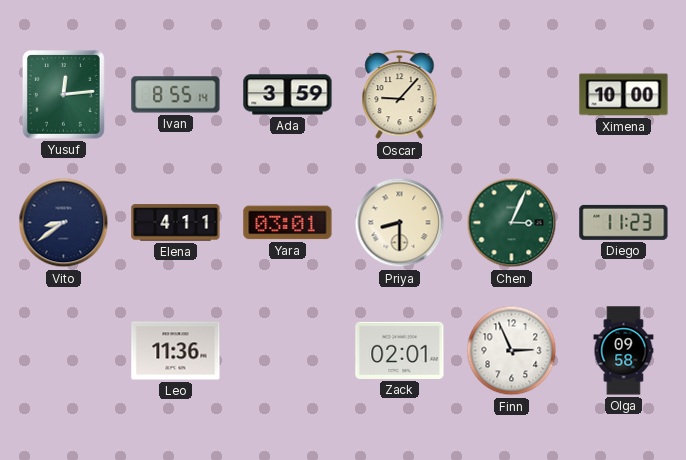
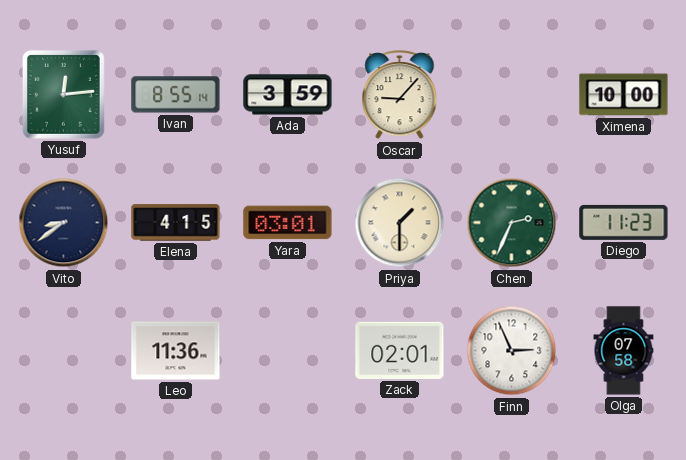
Elena: 4:11 -> 4:15
Priya: 8:30 -> 1:30
Chen: 3:04 -> 2:34
Olga: 09:58 -> 07:58
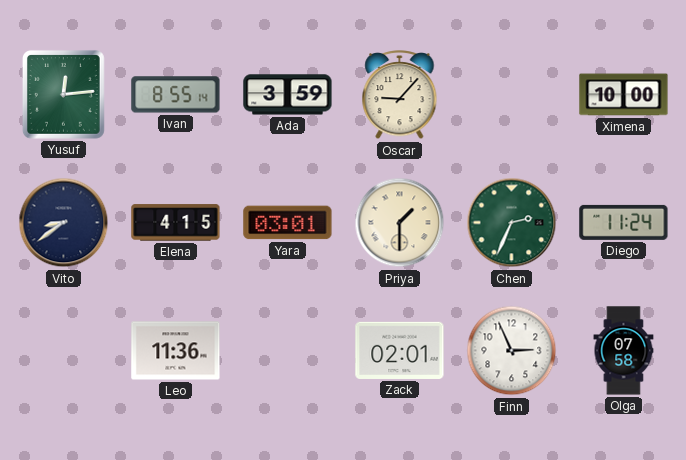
Diego: 11:23 -> 11:24
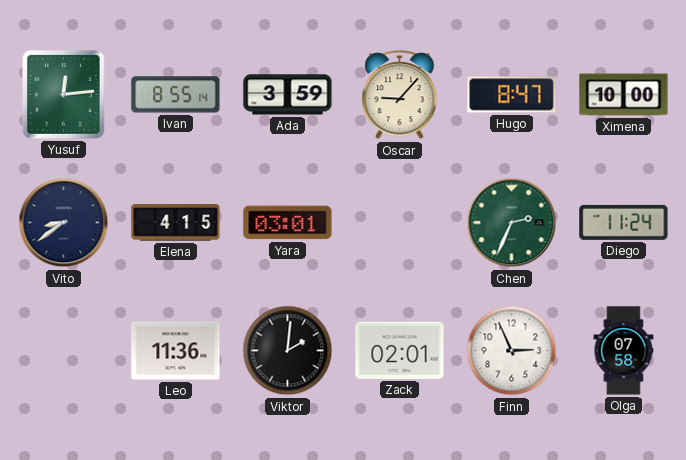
Hugo: none -> 8:47
Priya: 1:30 -> none
Viktor: none -> 2:01
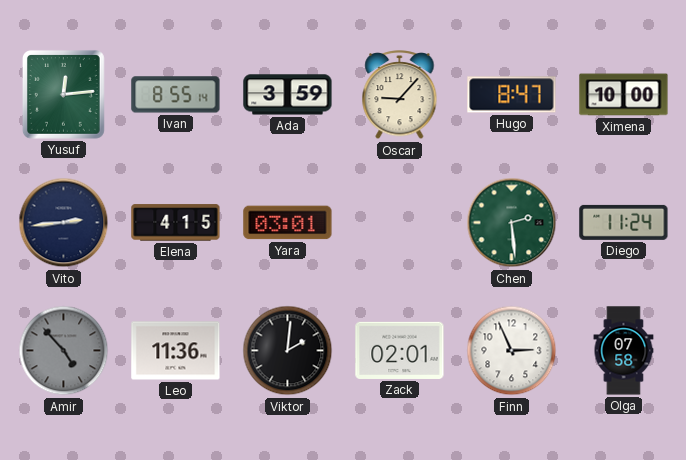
Vito: 8:39 -> 2:44
Chen: 2:34 -> 2:29
Amir: none -> 4:53
